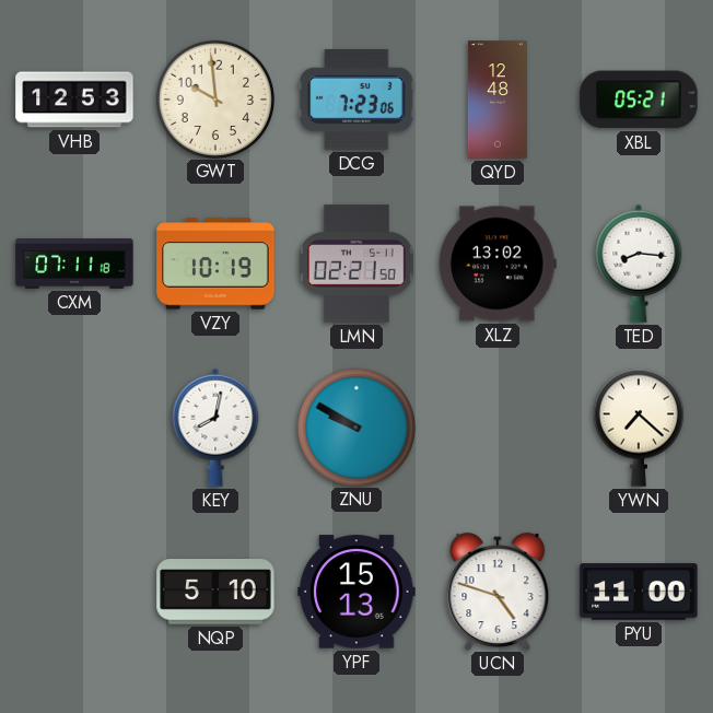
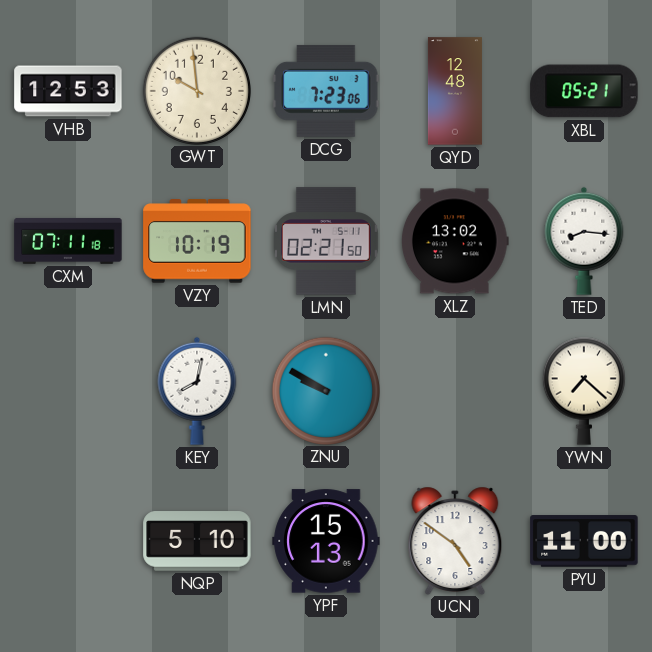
UCN: 4:48 -> 4:51
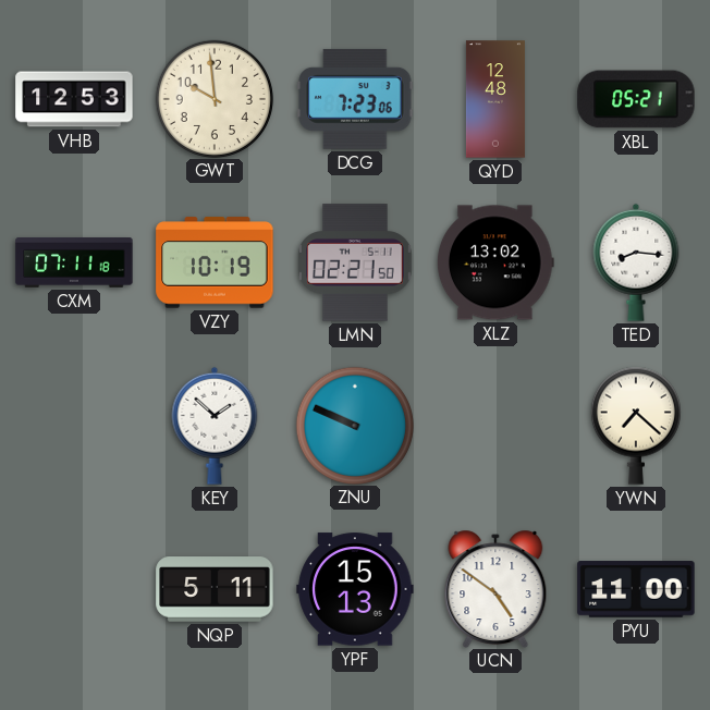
KEY: 8:02 -> 1:52
ZNU: 9:50 -> 9:49
NQP: 5:10 -> 5:11
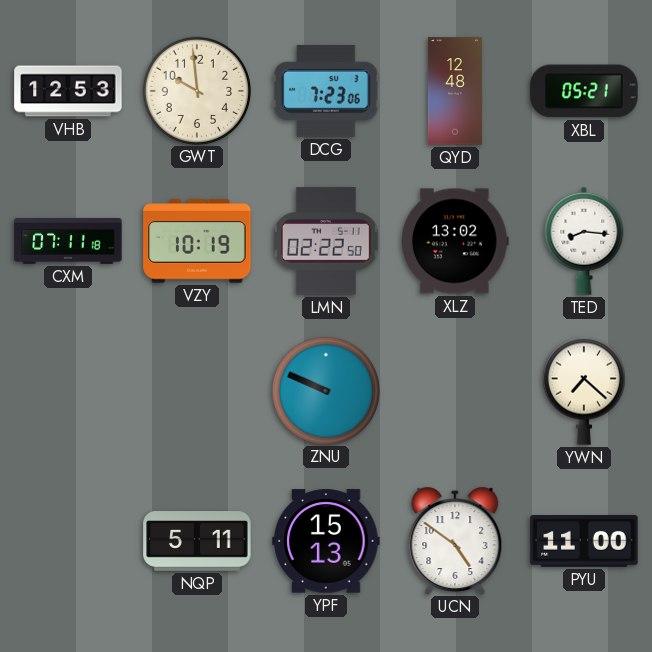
LMN: 02:21 -> 02:22
KEY: 1:52 -> none
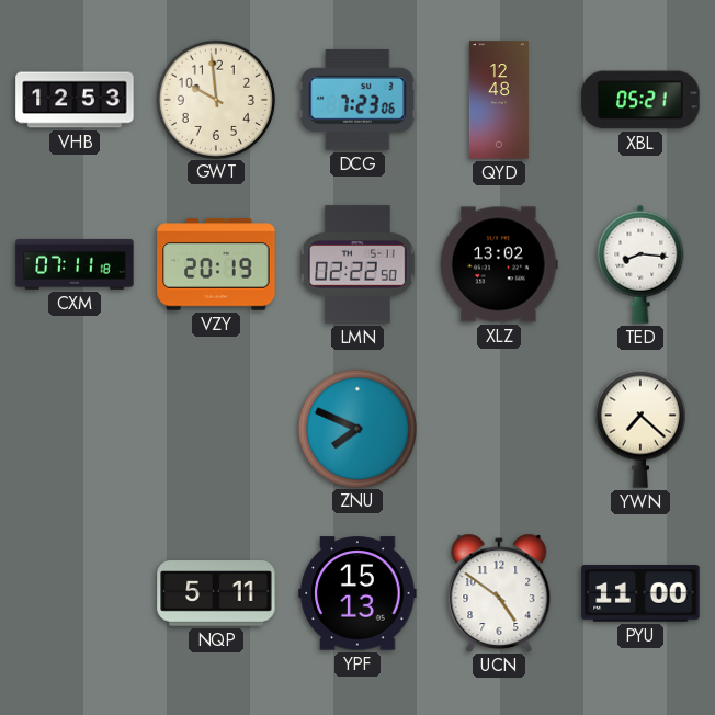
VZY: 10:19 -> 20:19
ZNU: 9:49 -> 7:49
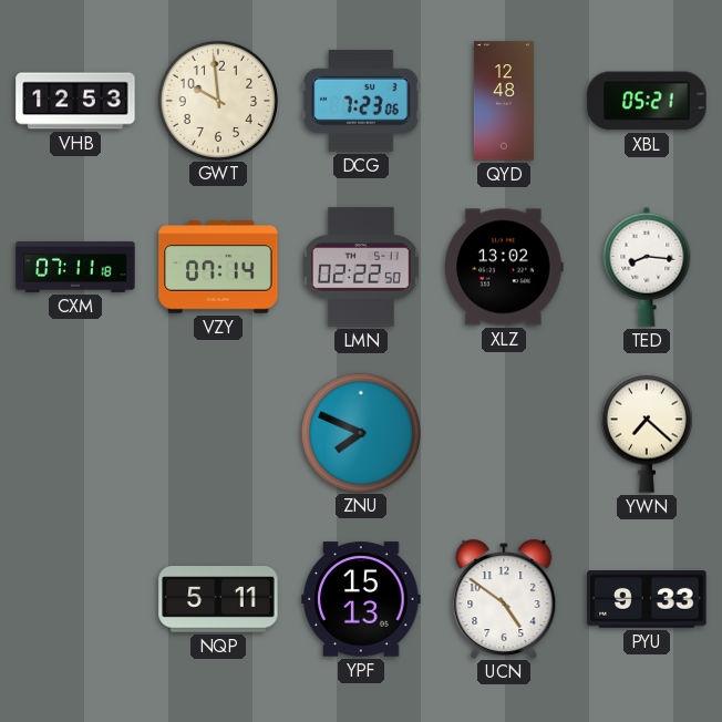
VZY: 20:19 -> 07:14
PYU: 11:00 -> 9:33
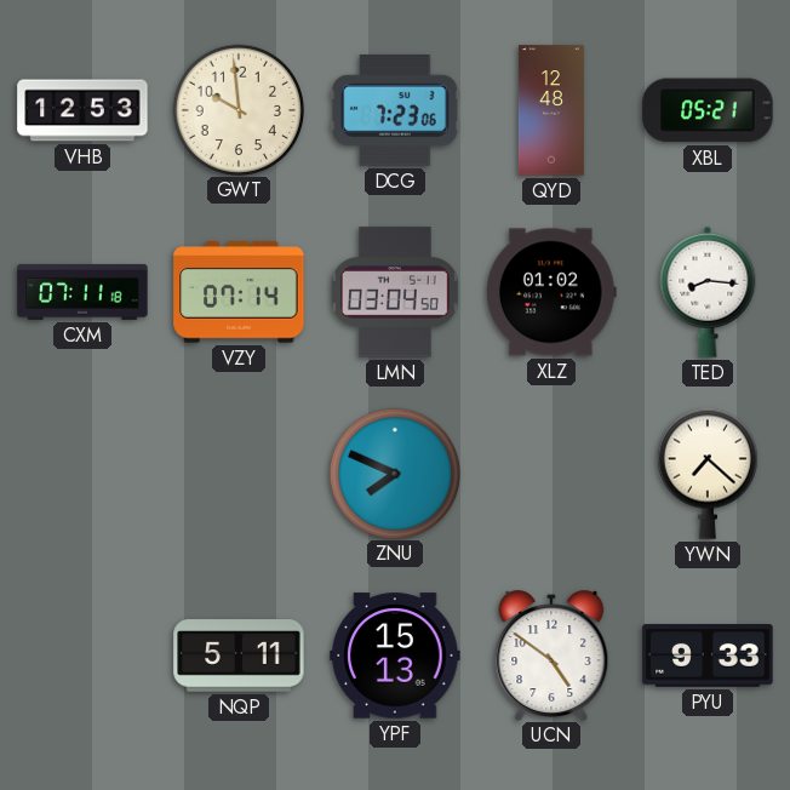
LMN: 02:22 -> 03:04
XLZ: 13:02 -> 01:02
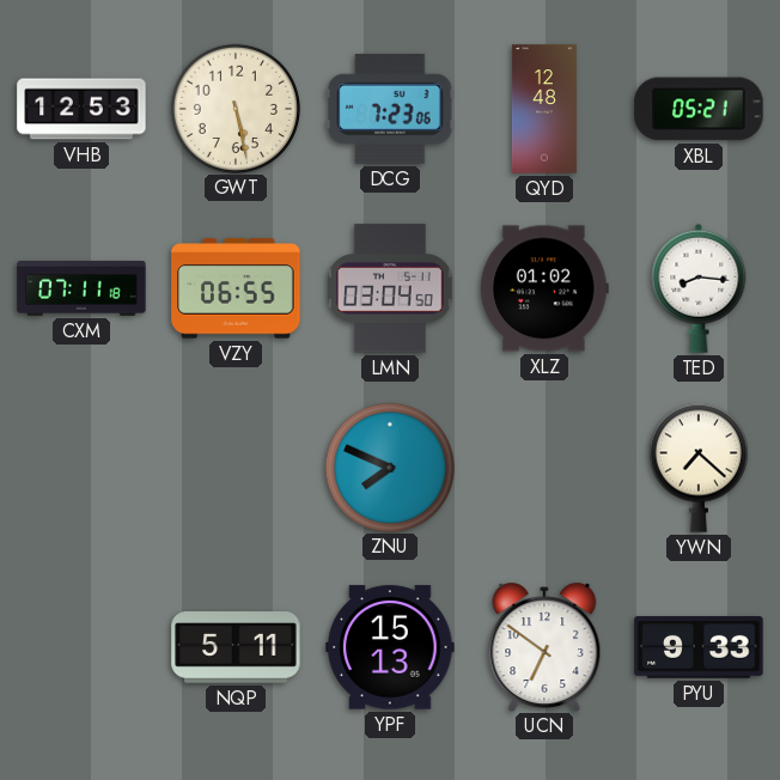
GWT: 9:59 -> 5:28
VZY: 07:14 -> 06:55
UCN: 4:51 -> 6:51
